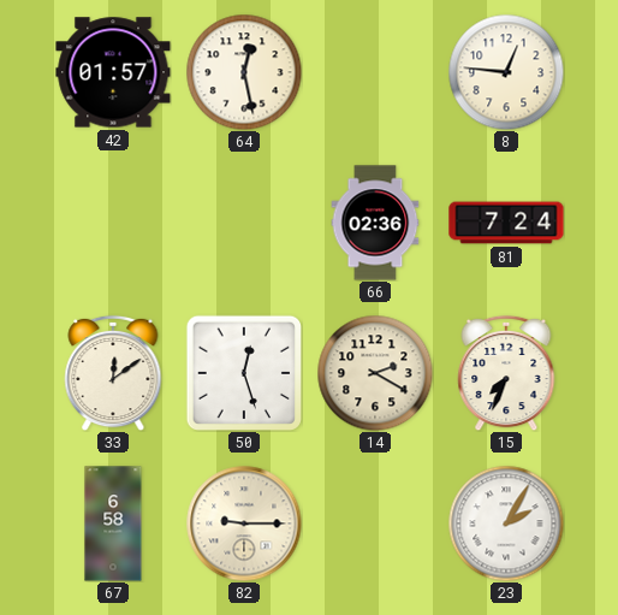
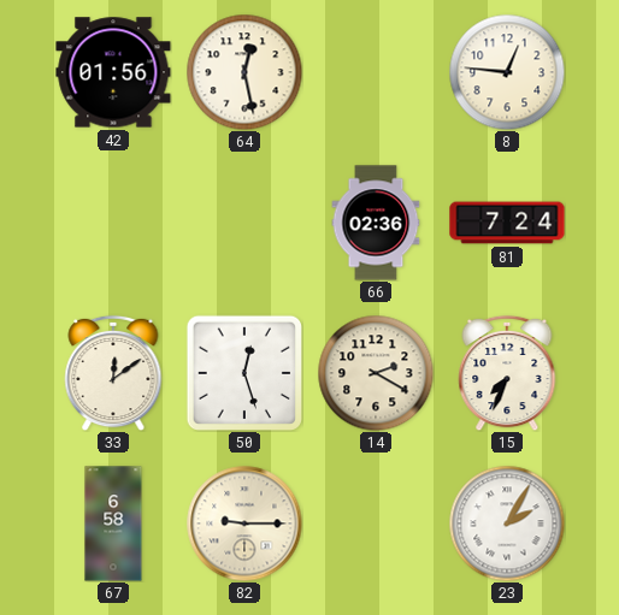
42: 01:57 -> 01:56
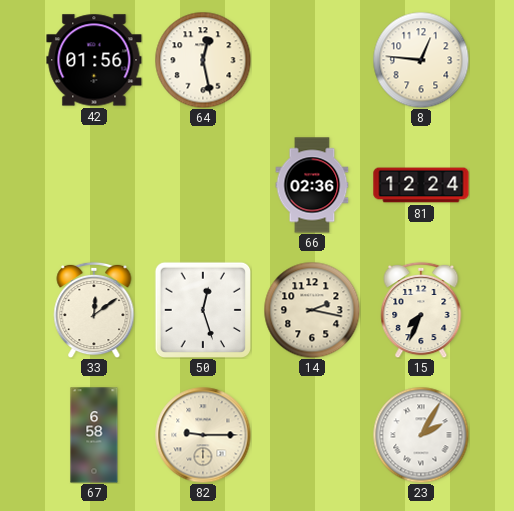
81: 7:24 -> 12:24
14: 2:20 -> 2:17
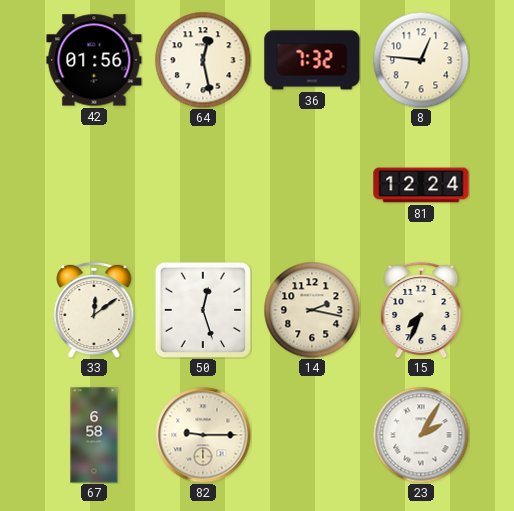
36: none -> 7:32
66: 02:36 -> none
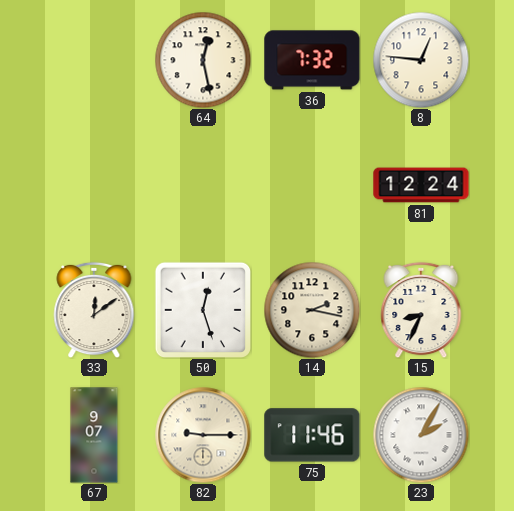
42: 01:56 -> none
15: 7:34 -> 8:34
67: 6:58 -> 9:07
75: none -> 11:46
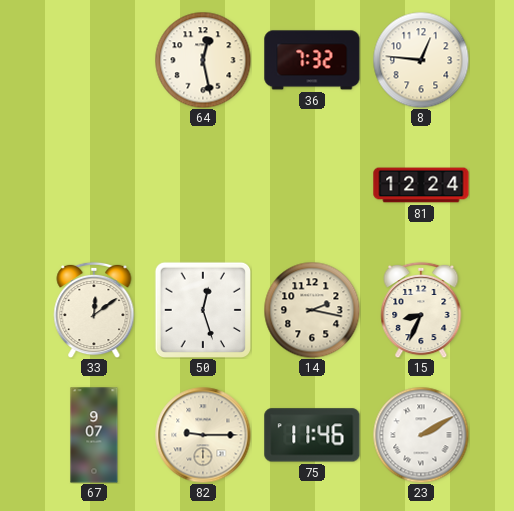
23: 2:05 -> 2:10
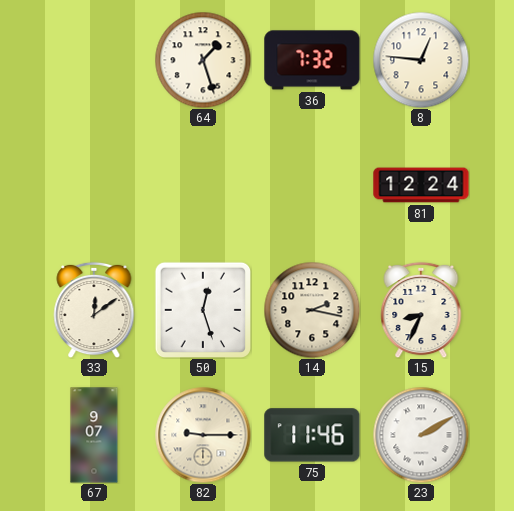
64: 12:28 -> 1:27
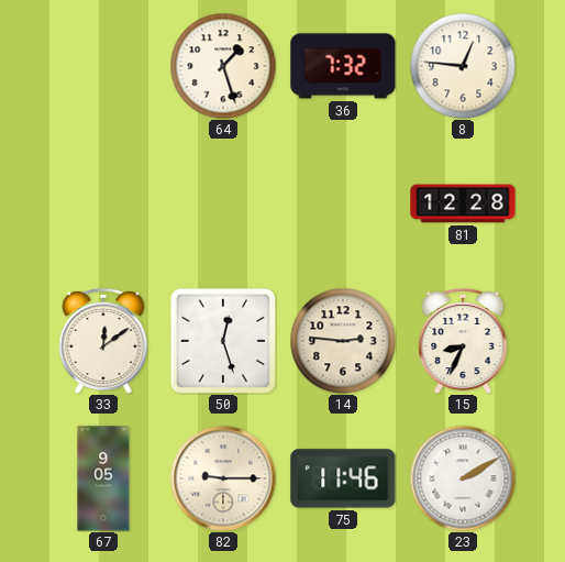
81: 12:24 -> 12:28
14: 2:17 -> 2:46
67: 9:07 -> 9:05
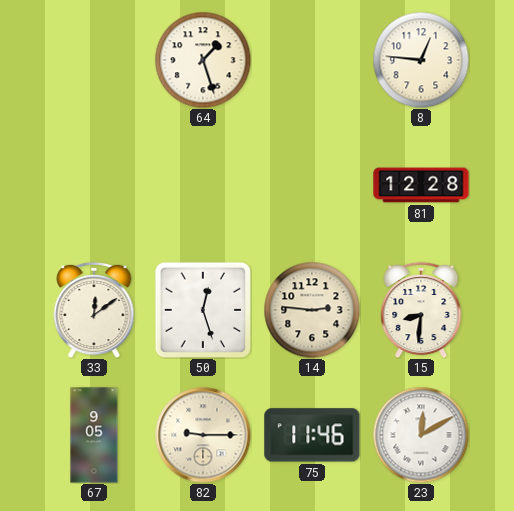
36: 7:32 -> none
15: 8:34 -> 8:31
23: 2:10 -> 12:10
